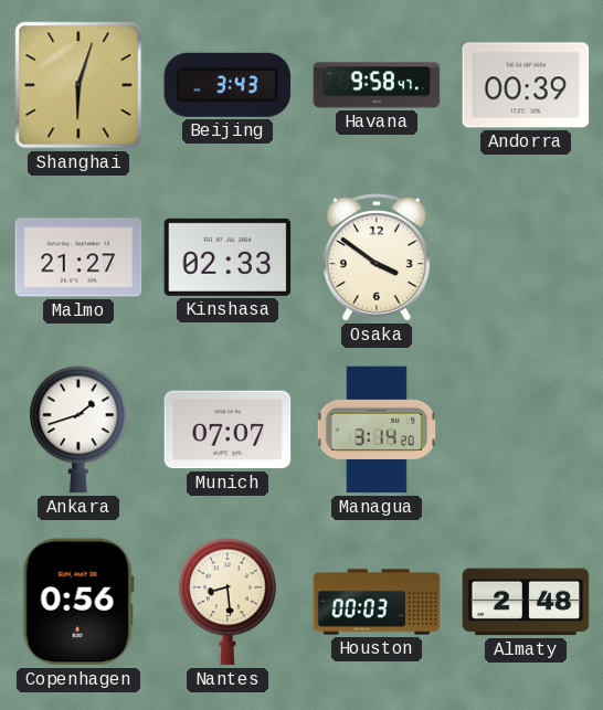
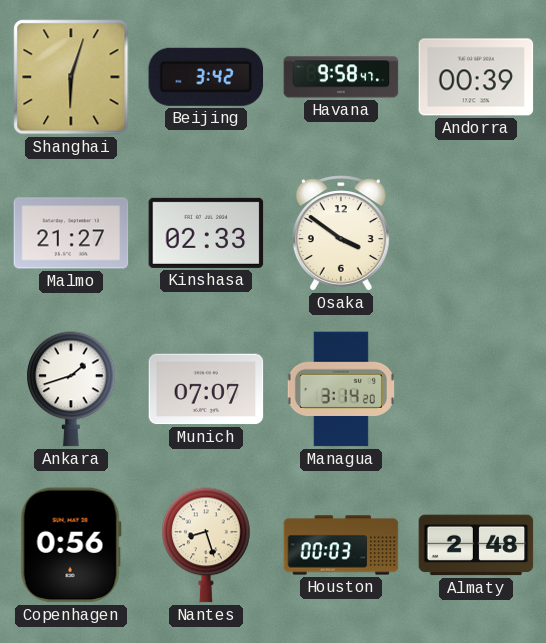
Beijing: 3:43 -> 3:42
Nantes: 8:29 -> 8:27
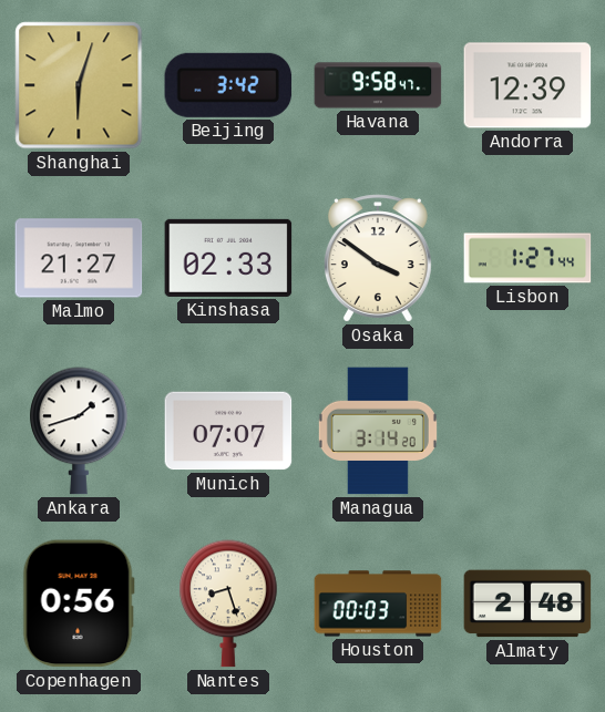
Andorra: 00:39 -> 12:39
Lisbon: none -> 1:27
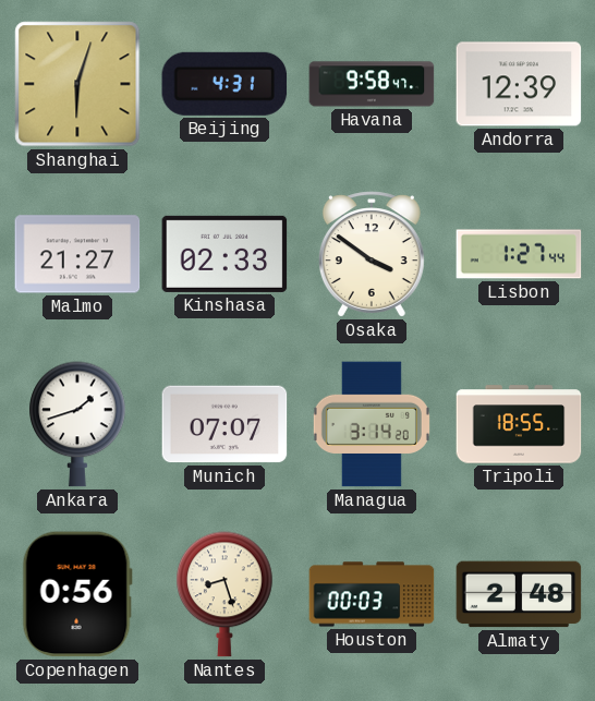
Beijing: 3:42 -> 4:31
Tripoli: none -> 18:55
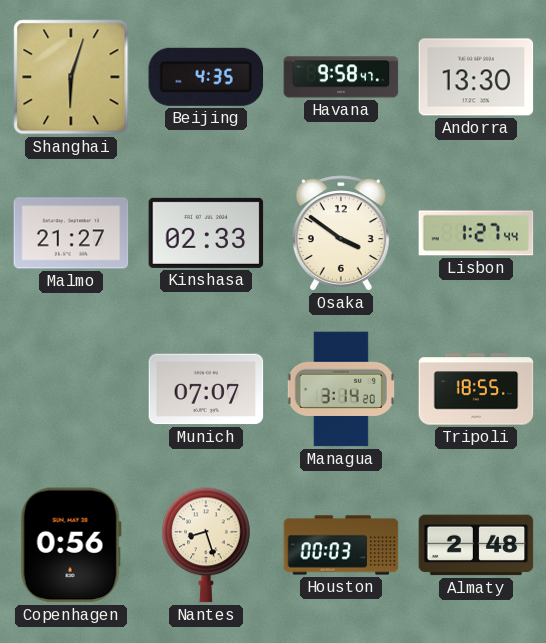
Beijing: 4:31 -> 4:35
Andorra: 12:39 -> 13:30
Ankara: 1:42 -> none
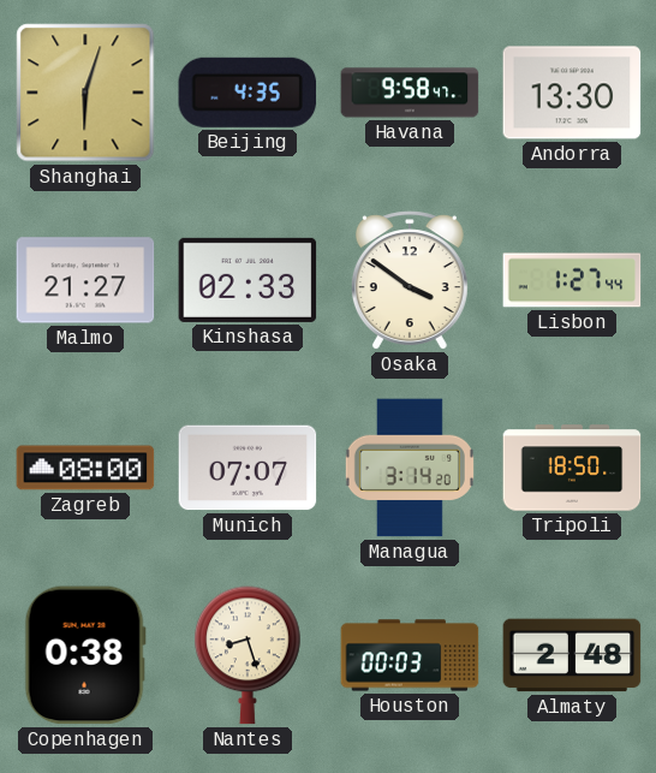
Zagreb: none -> 08:00
Tripoli: 18:55 -> 18:50
Copenhagen: 0:56 -> 0:38
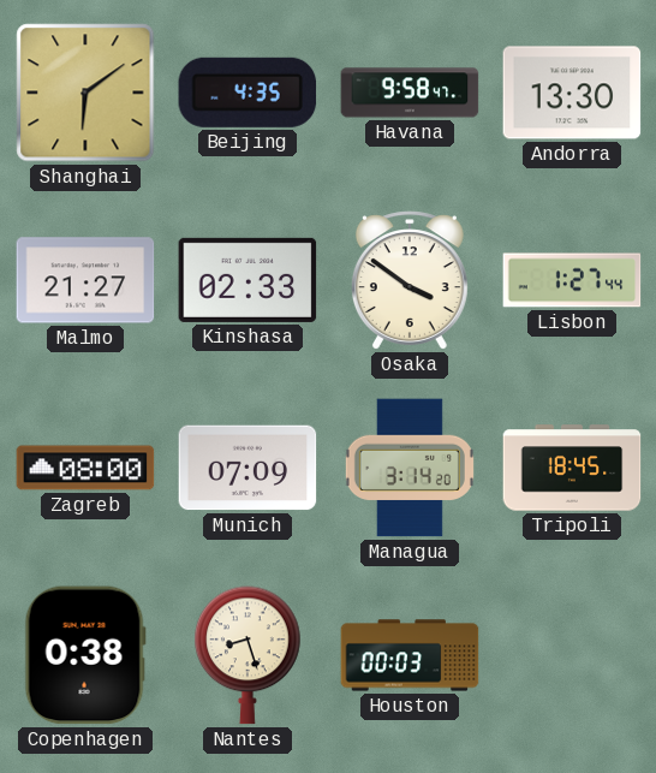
Shanghai: 6:03 -> 6:09
Munich: 07:07 -> 07:09
Tripoli: 18:50 -> 18:45
Almaty: 2:48 -> none
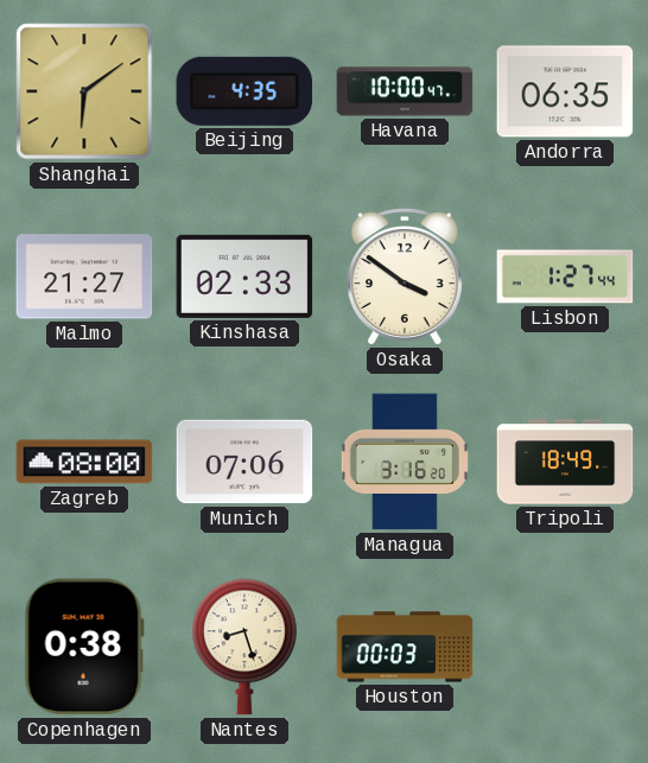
Havana: 9:58 -> 10:00
Andorra: 13:30 -> 06:35
Munich: 07:09 -> 07:06
Managua: 3:14 -> 3:16
Tripoli: 18:45 -> 18:49
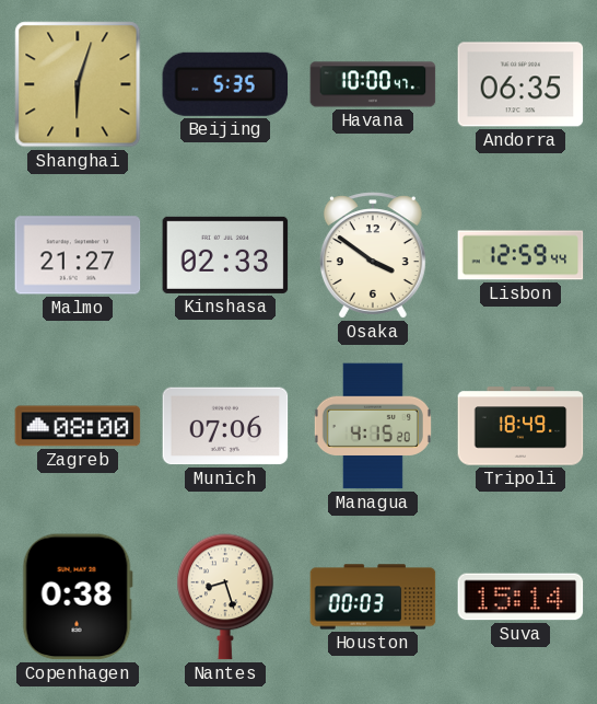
Shanghai: 6:09 -> 6:03
Beijing: 4:35 -> 5:35
Lisbon: 1:27 -> 12:59
Managua: 3:16 -> 4:15
Suva: none -> 15:14
